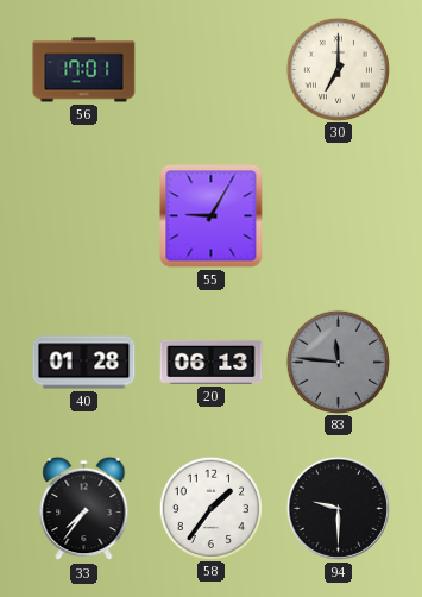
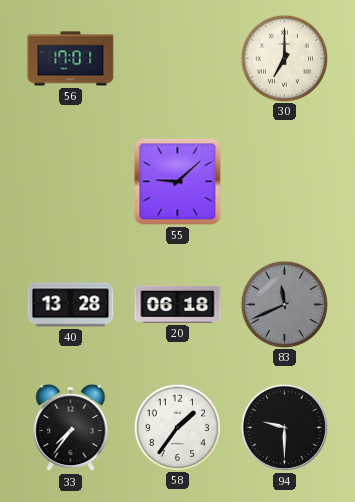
55: 9:05 -> 9:08
40: 01:28 -> 13:28
20: 06:13 -> 06:18
83: 11:46 -> 11:41
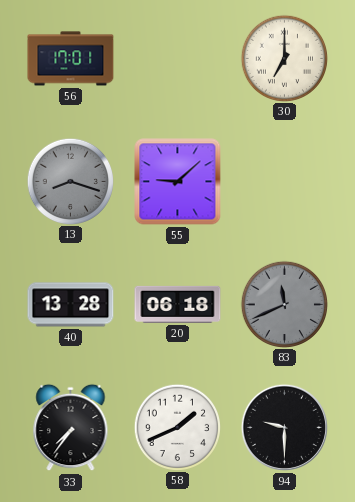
13: none -> 8:18
58: 1:36 -> 1:41
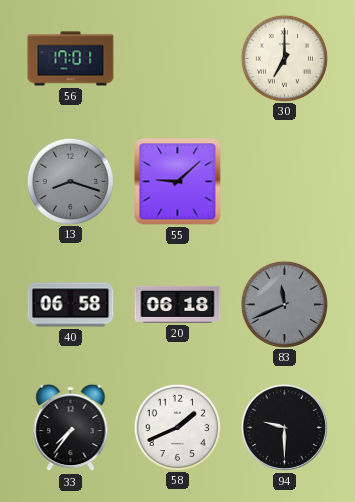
40: 13:28 -> 06:58
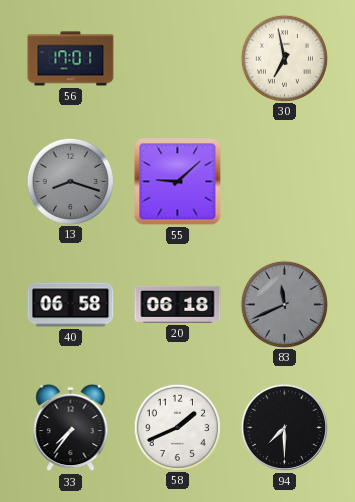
30: 7:00 -> 6:58
94: 9:30 -> 7:30
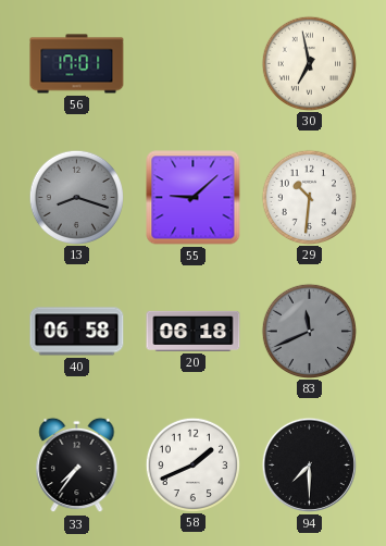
29: none -> 10:31
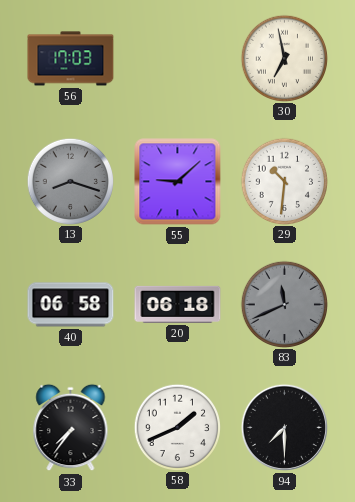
56: 17:01 -> 17:03
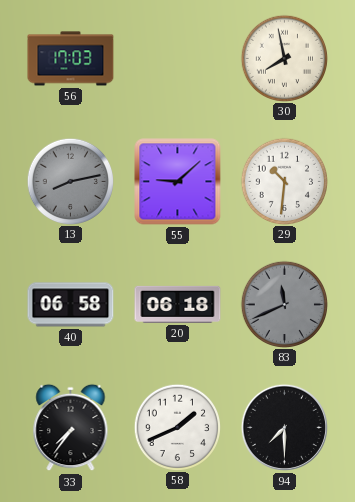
30: 6:58 -> 7:58
13: 8:18 -> 8:13
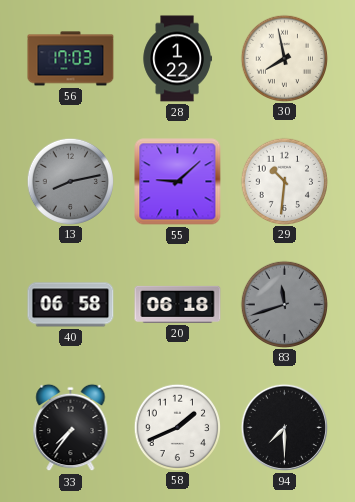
28: none -> 1:22
83: 11:41 -> 11:42
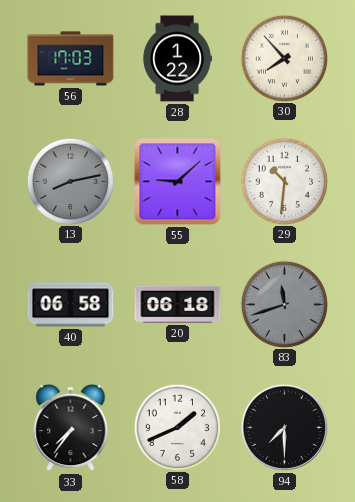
30: 7:58 -> 7:53
